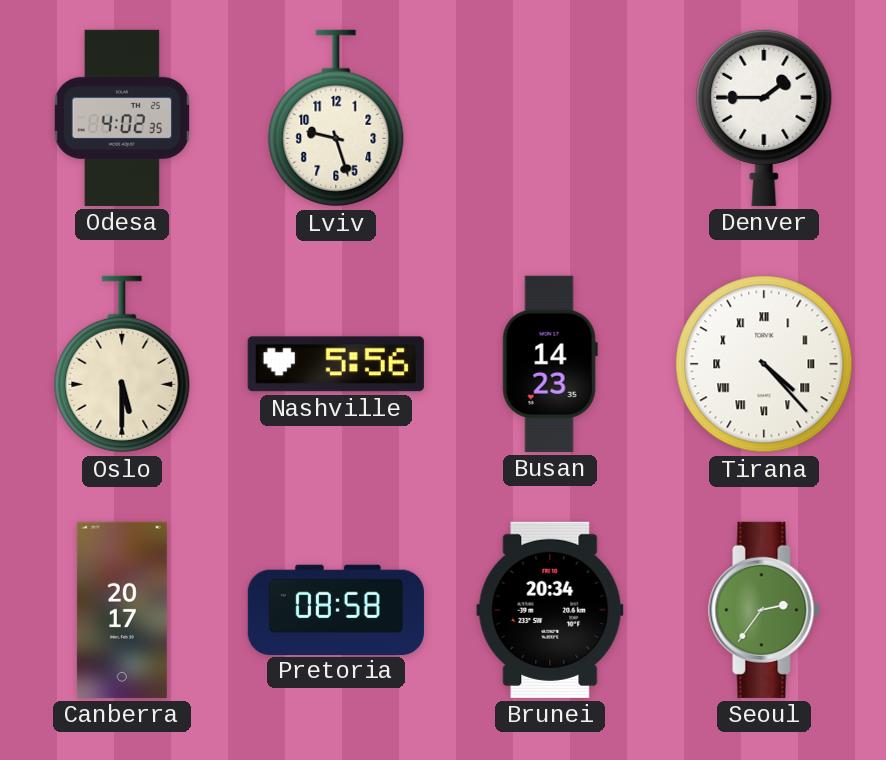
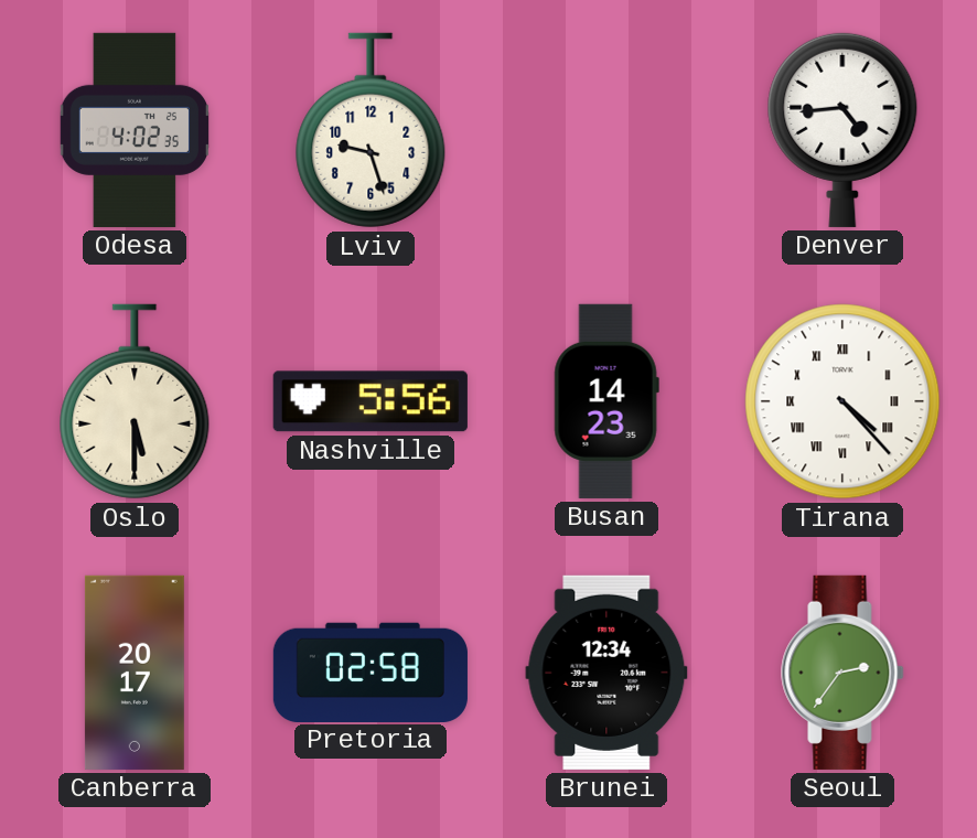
Denver: 1:45 -> 4:44
Pretoria: 08:58 -> 02:58
Brunei: 20:34 -> 12:34
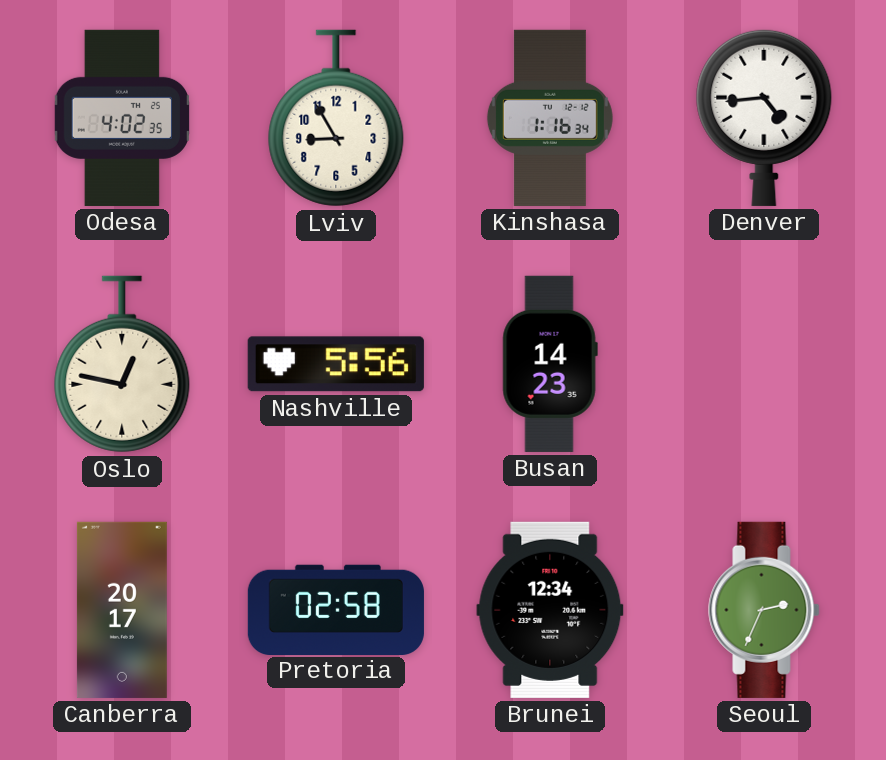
Lviv: 9:27 -> 8:55
Kinshasa: none -> 1:16
Oslo: 5:30 -> 12:47
Tirana: 4:23 -> none
Seoul: 2:36 -> 2:34
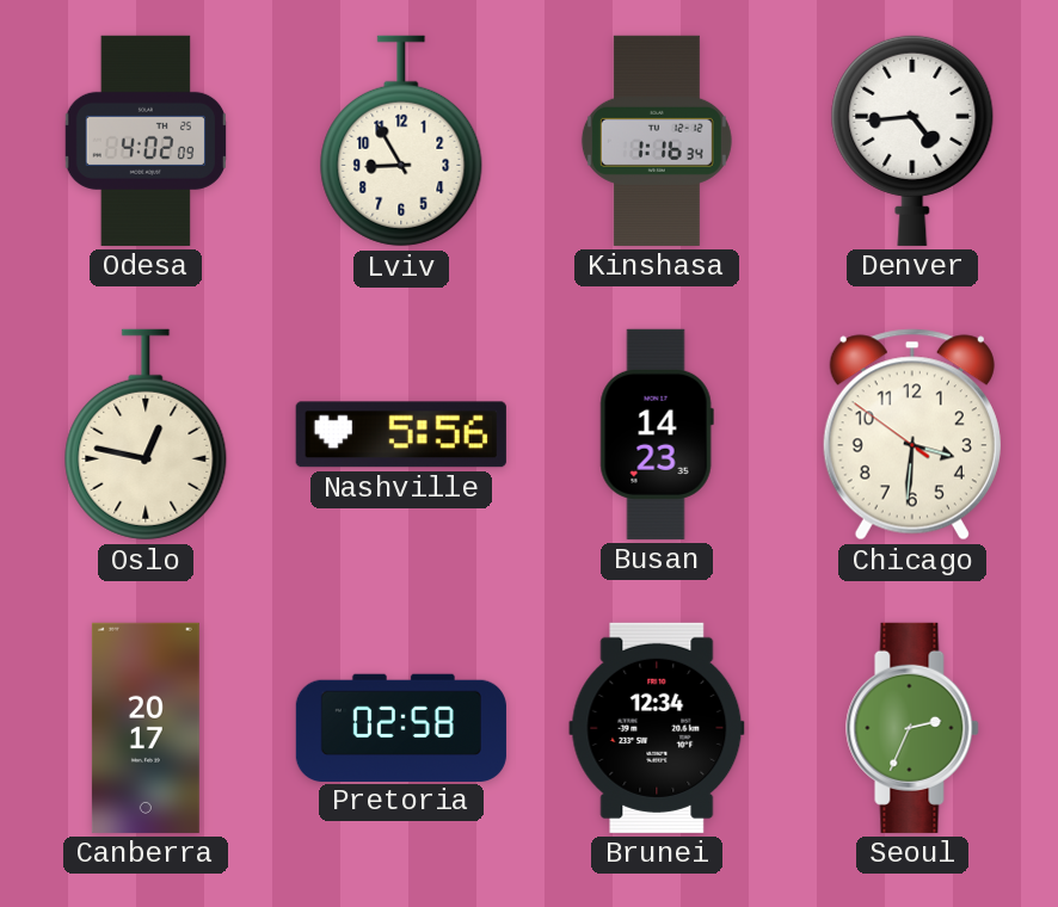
Odesa: 4:02:35 -> 4:02:09
Chicago: none -> 3:30
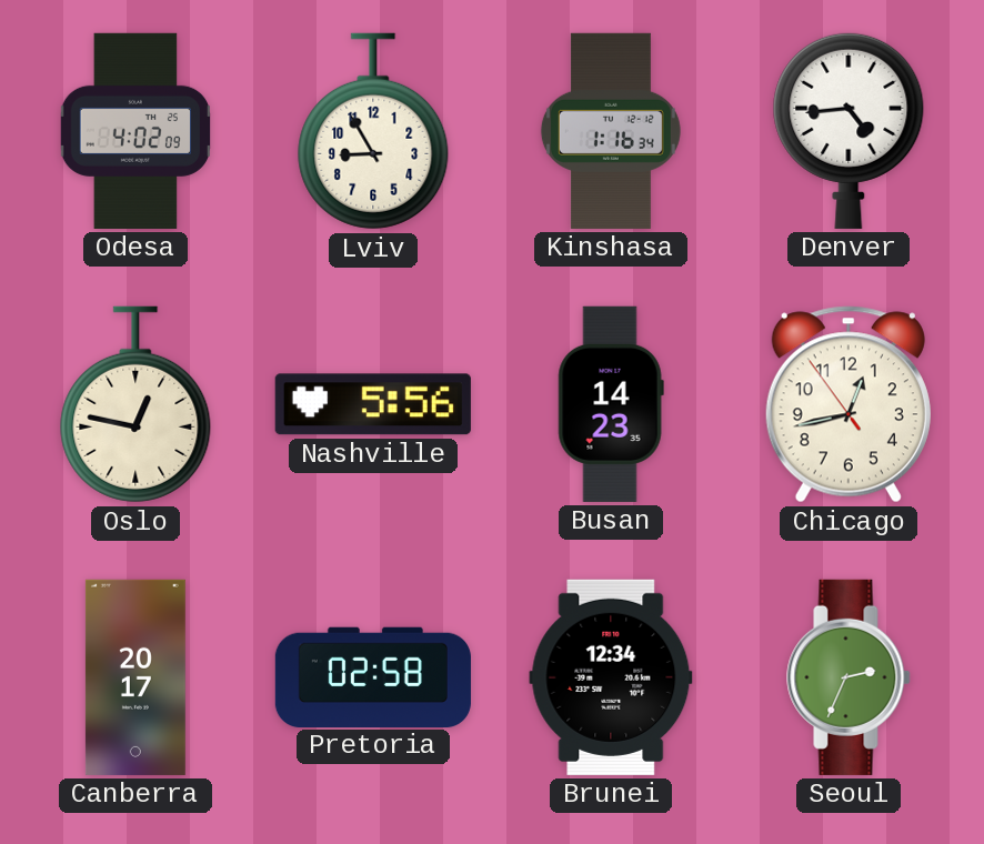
Chicago: 3:30 -> 12:42
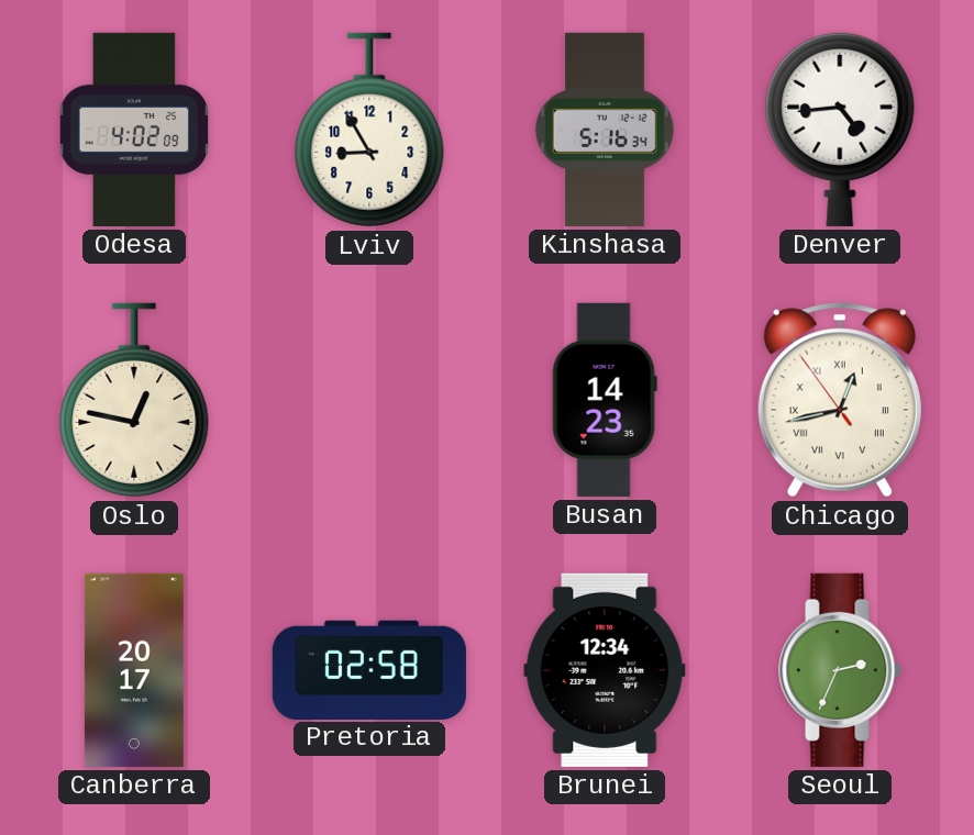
Kinshasa: 1:16 -> 5:16
Nashville: 5:56 -> none
Chicago numerals: Arabic -> Roman
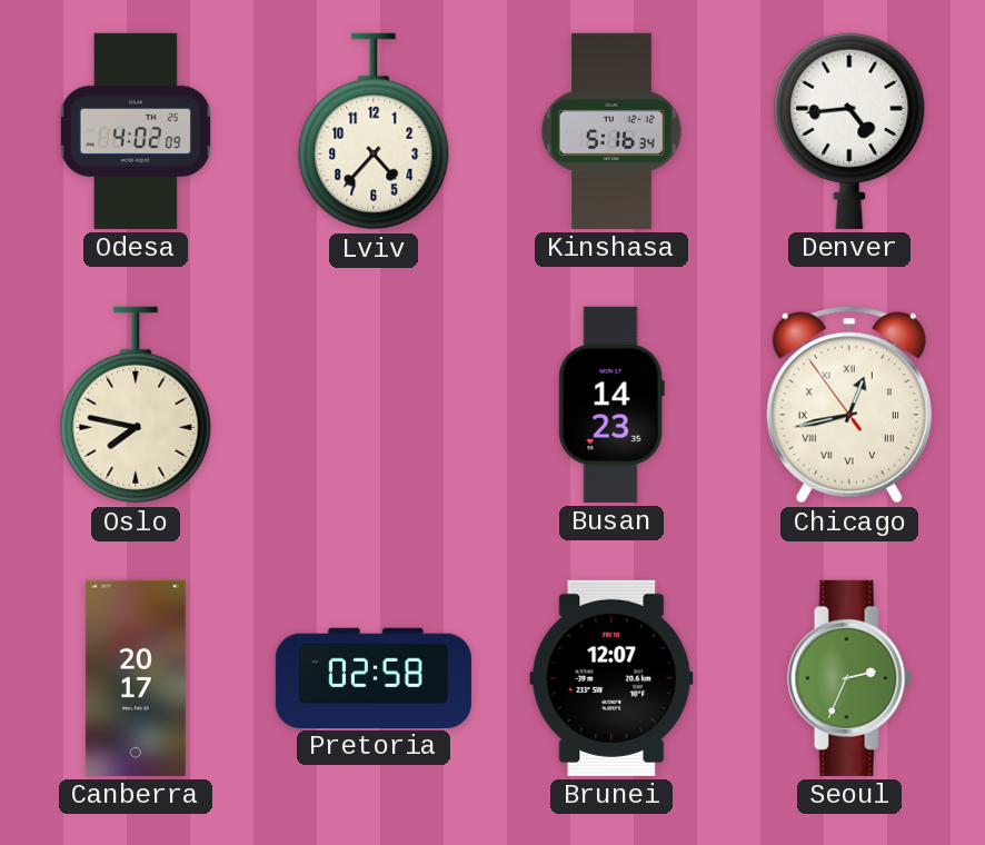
Lviv: 8:55 -> 4:37
Oslo: 12:47 -> 7:47
Brunei: 12:34 -> 12:07
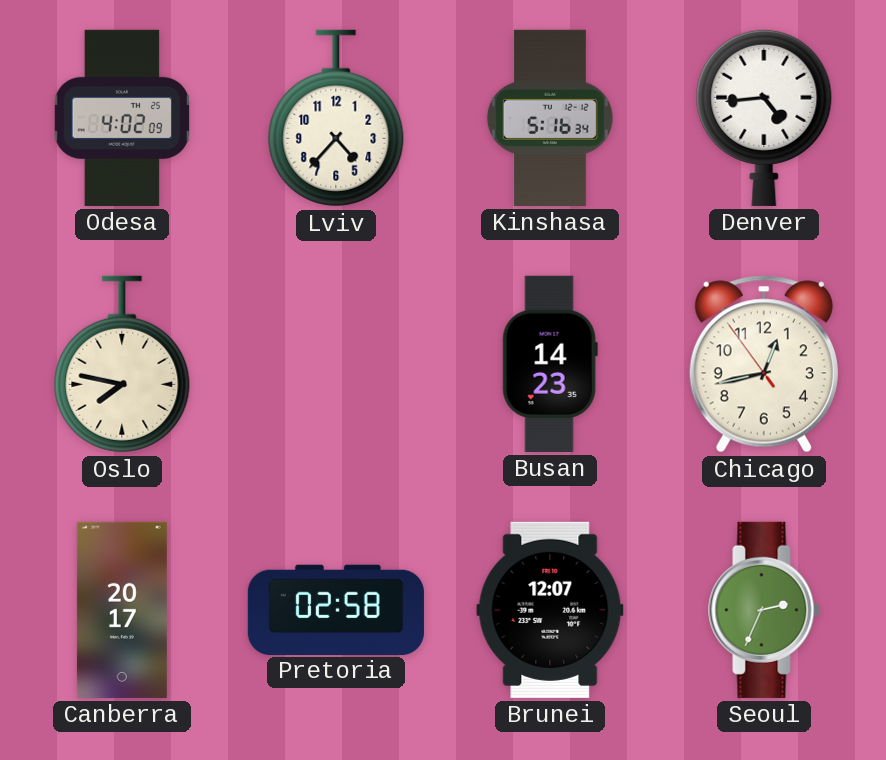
Chicago numerals: Roman -> Arabic
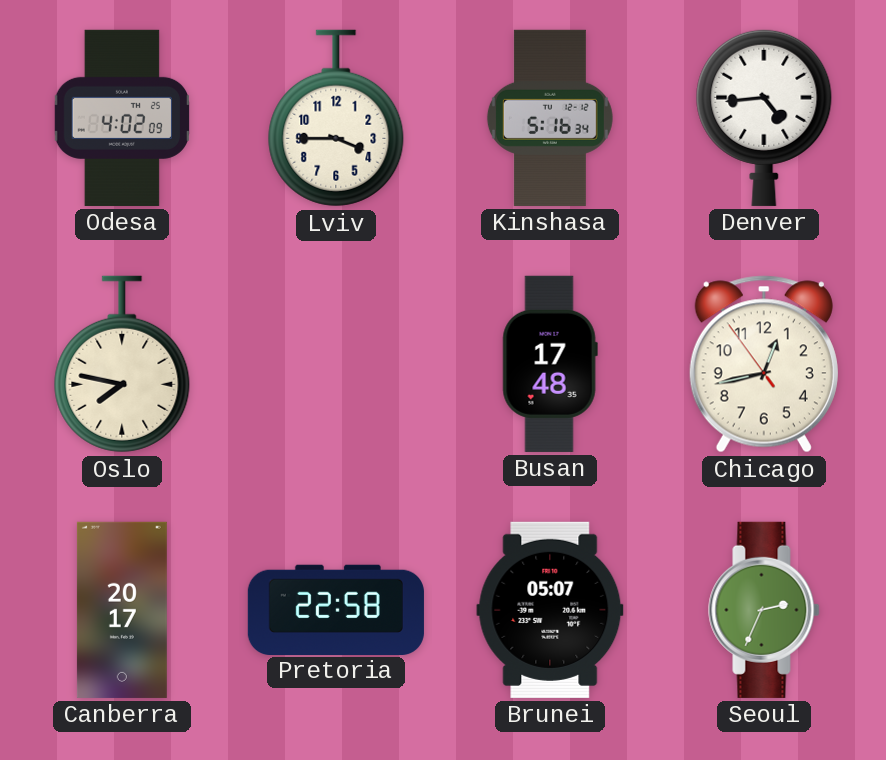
Lviv: 4:37 -> 3:45
Busan: 14:23 -> 17:48
Pretoria: 02:58 -> 22:58
Brunei: 12:07 -> 05:07
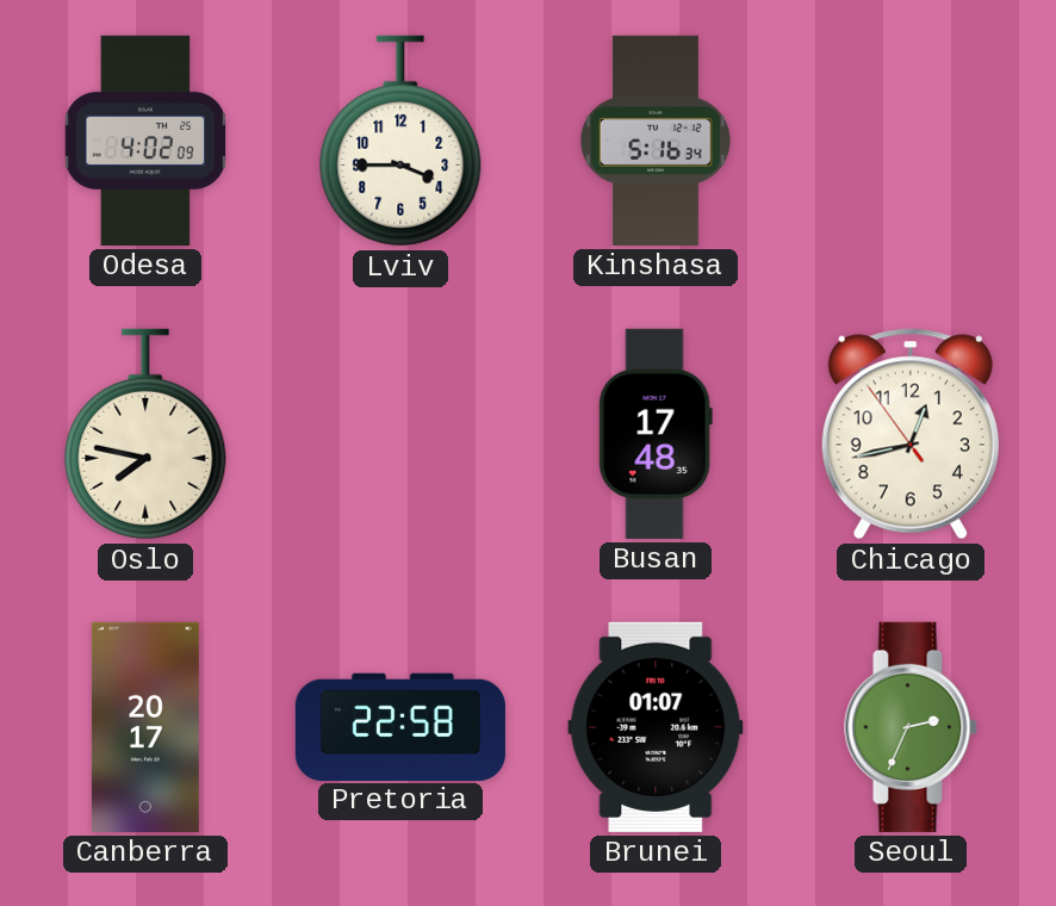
Denver: 4:44 -> none
Brunei: 05:07 -> 01:07
